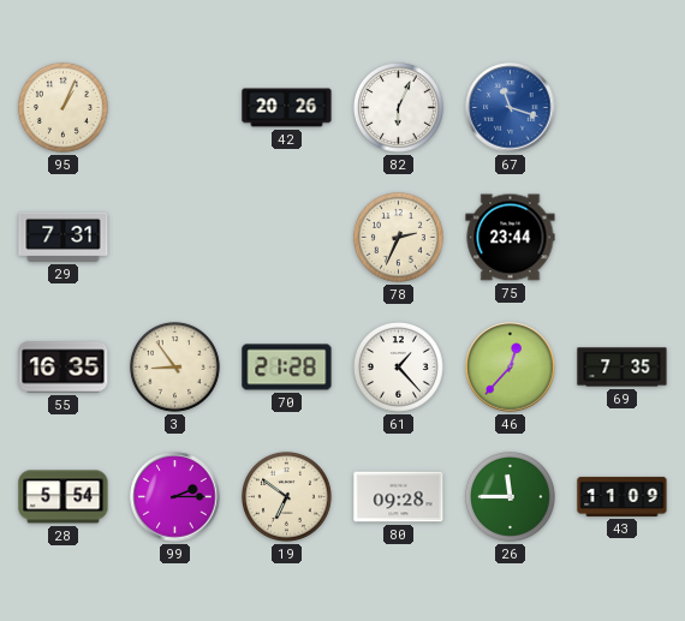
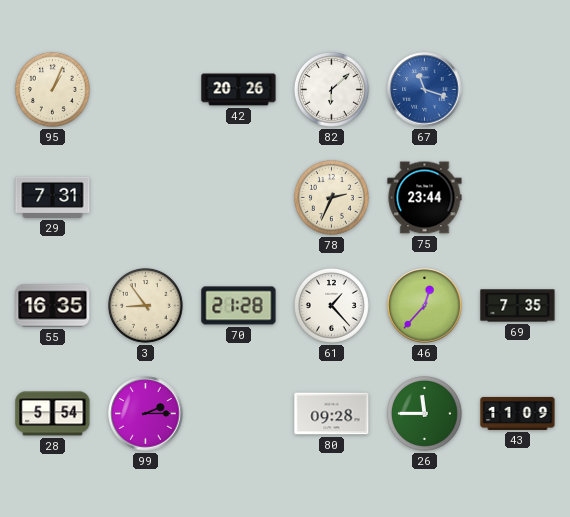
82: 6:04 -> 6:08
19: 6:51 -> none
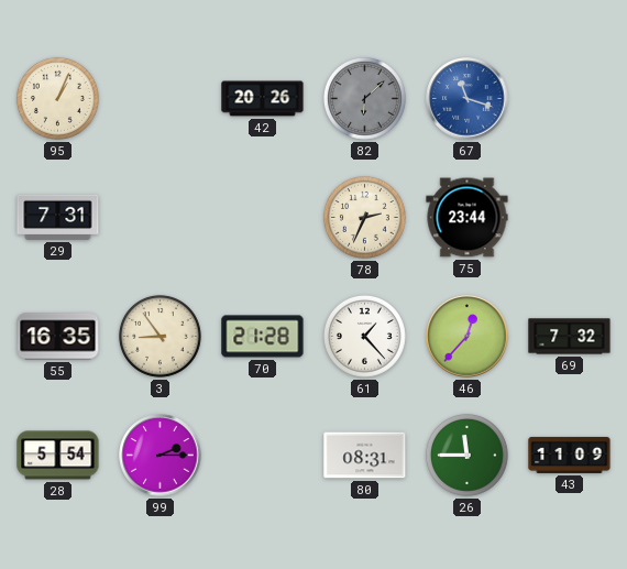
82 dial: white -> grey
69: 7:35 -> 7:32
80: 09:28 -> 08:31
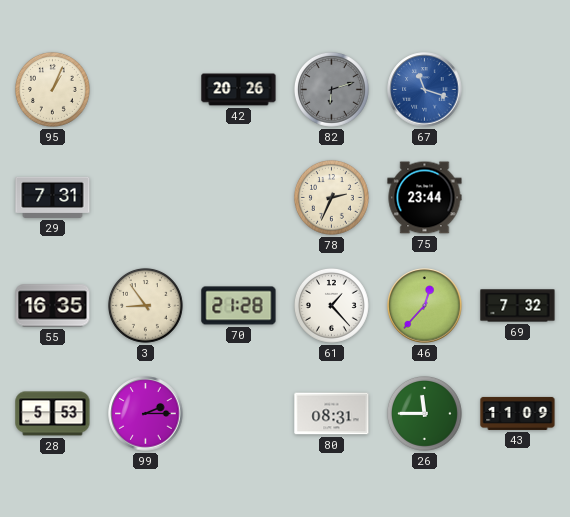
82: 6:08 -> 6:12
28: 5:54 -> 5:53
